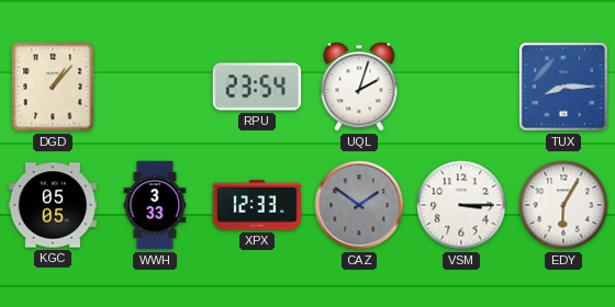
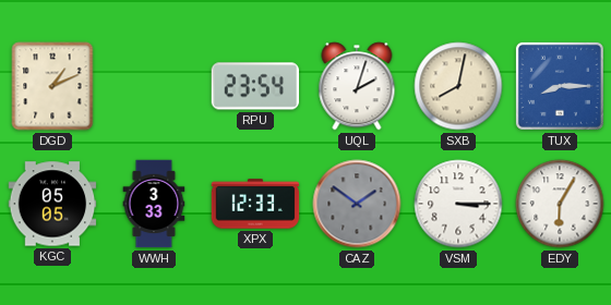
DGD: 1:07 -> 1:11
SXB: none -> 8:02
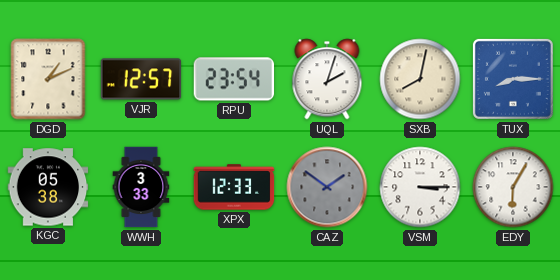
VJR: none -> 12:57
KGC: 05:05 -> 05:38
